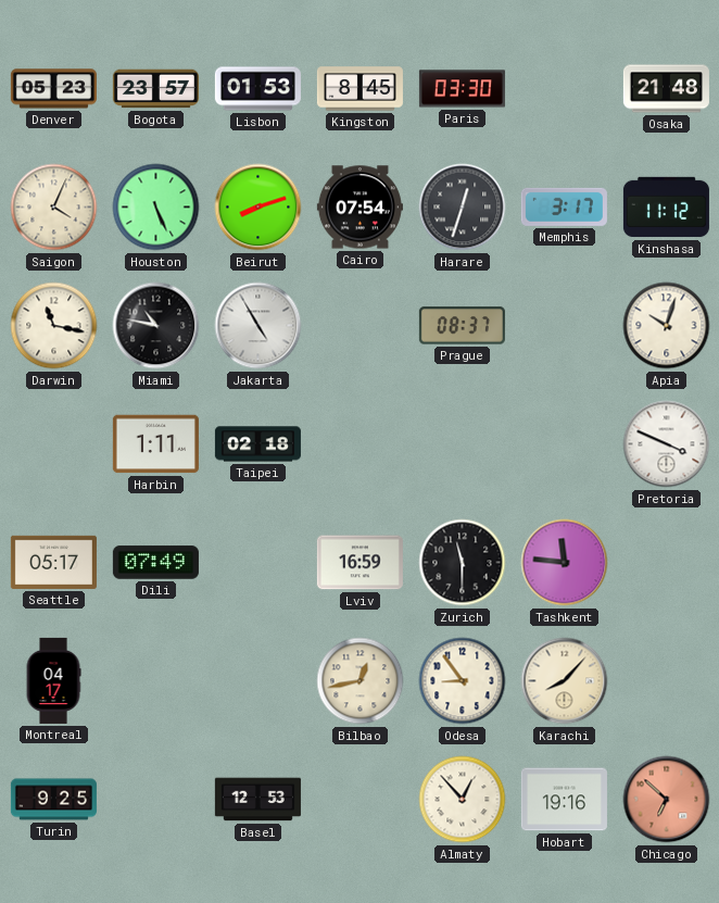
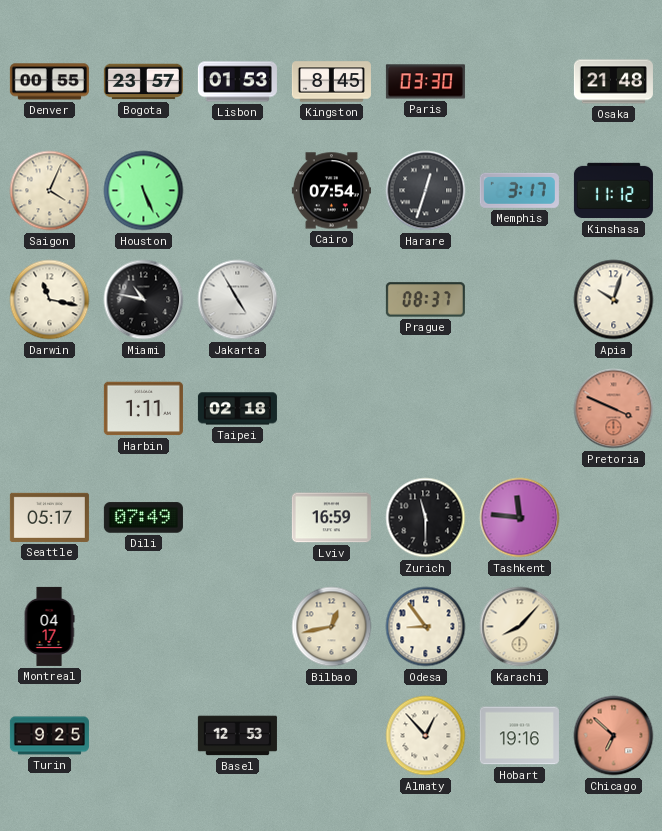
Denver: 05:23 -> 00:55
Beirut: 8:12 -> none
Pretoria dial: white -> salmon
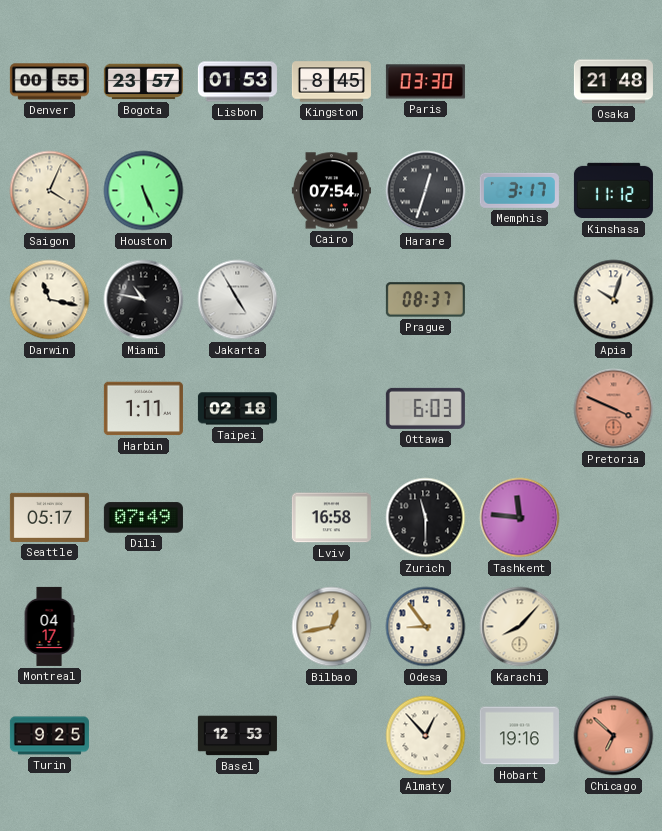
Ottawa: none -> 6:03
Lviv: 16:59 -> 16:58
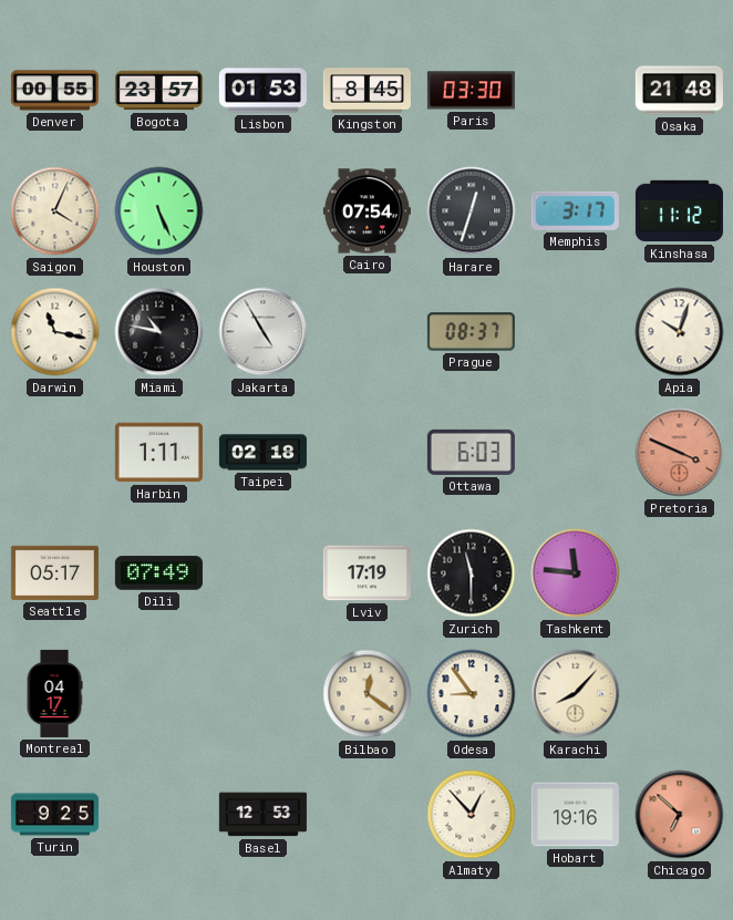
Lviv: 16:58 -> 17:19
Bilbao: 12:43 -> 12:21
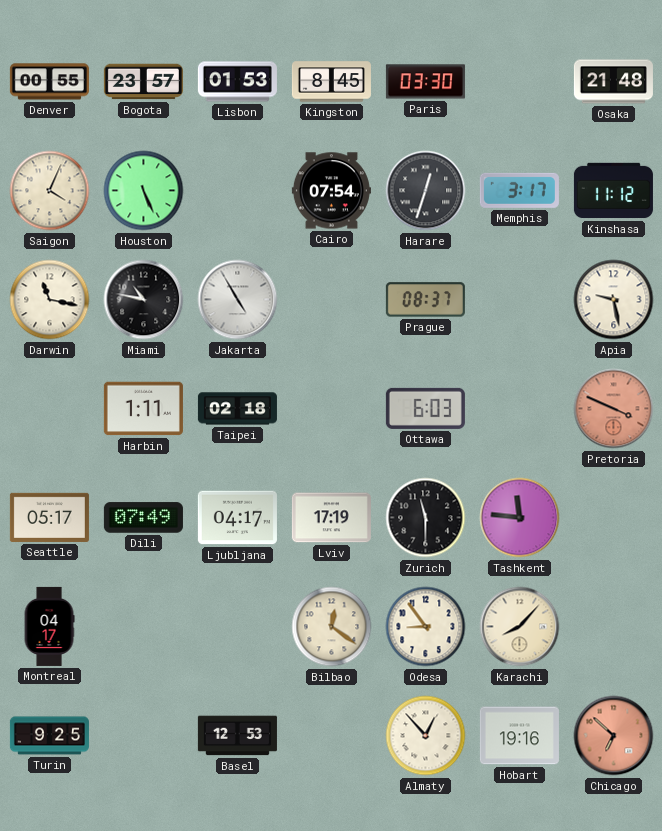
Apia: 10:03 -> 9:28
Ljubljana: none -> 04:17
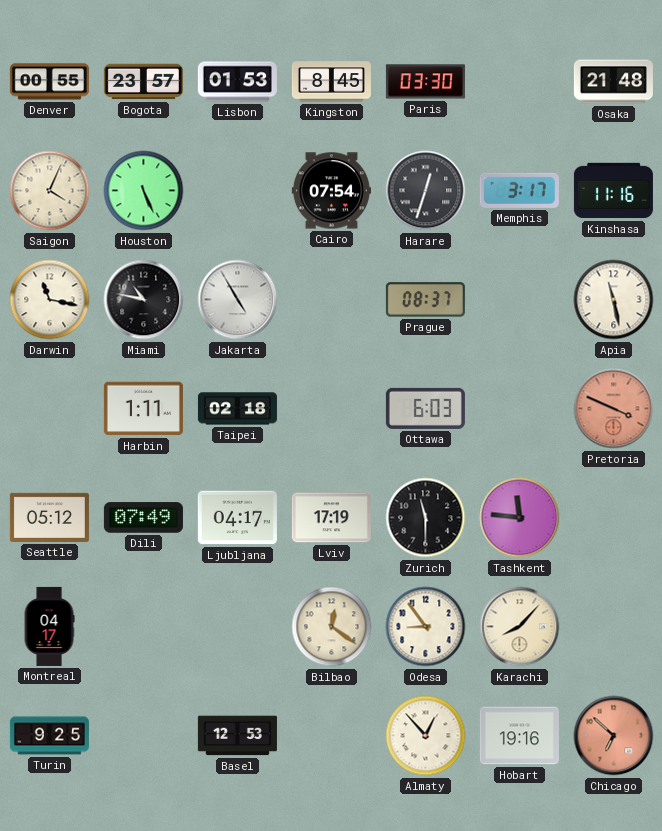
Kinshasa: 11:12 -> 11:16
Apia: 9:28 -> 11:28
Seattle: 05:17 -> 05:12
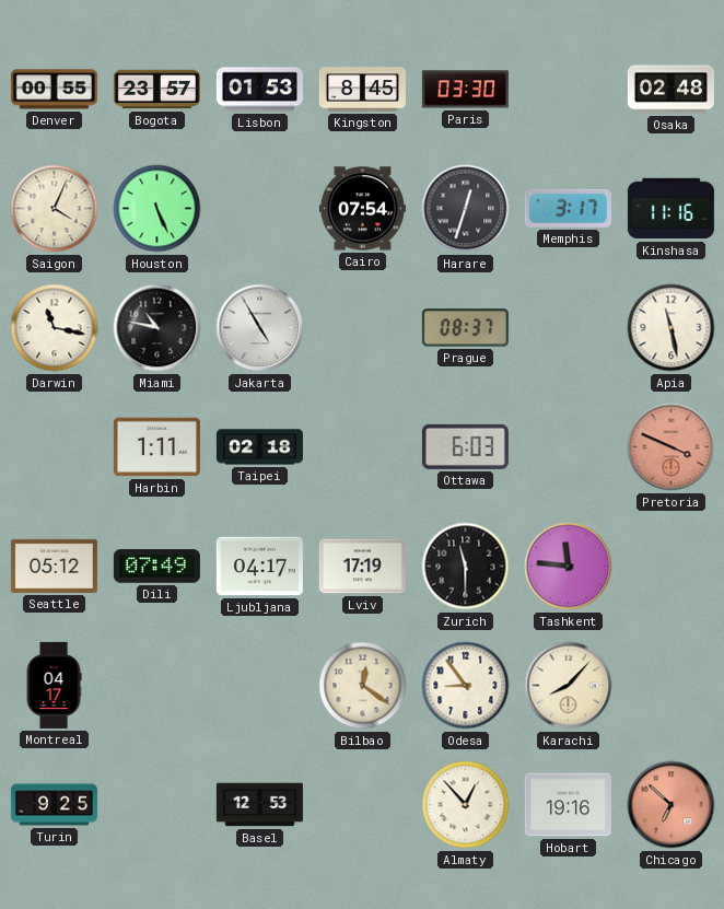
Osaka: 21:48 -> 02:48
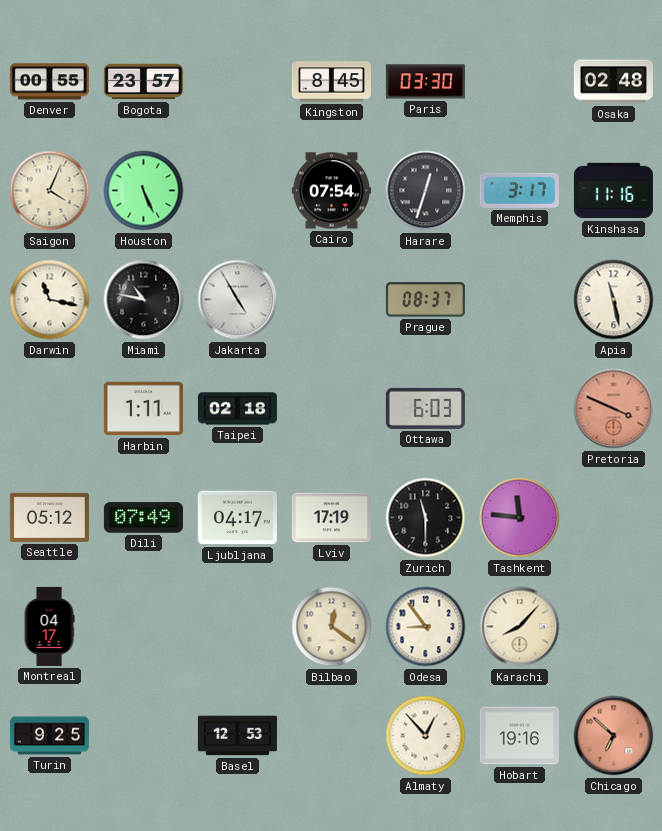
Lisbon: 01:53 -> none
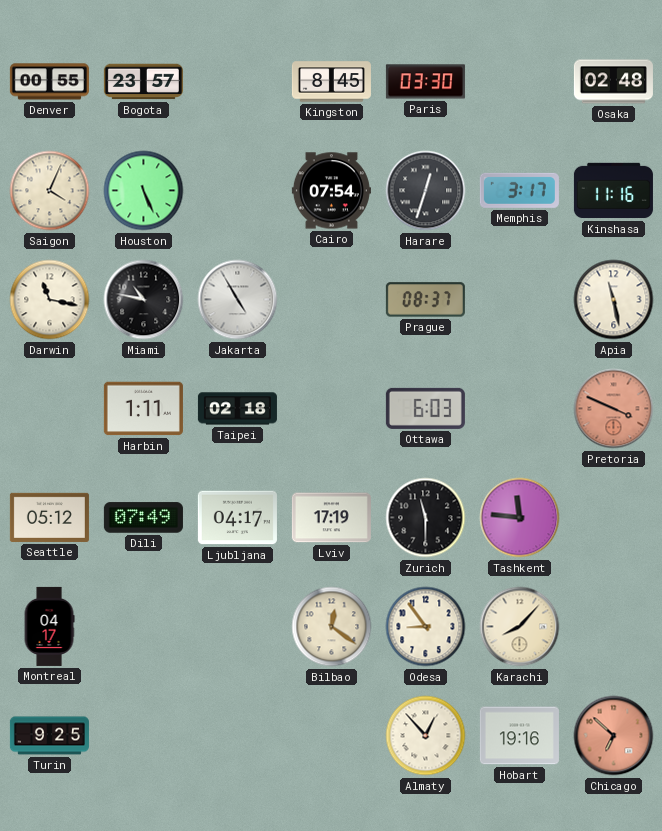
Basel: 12:53 -> none
